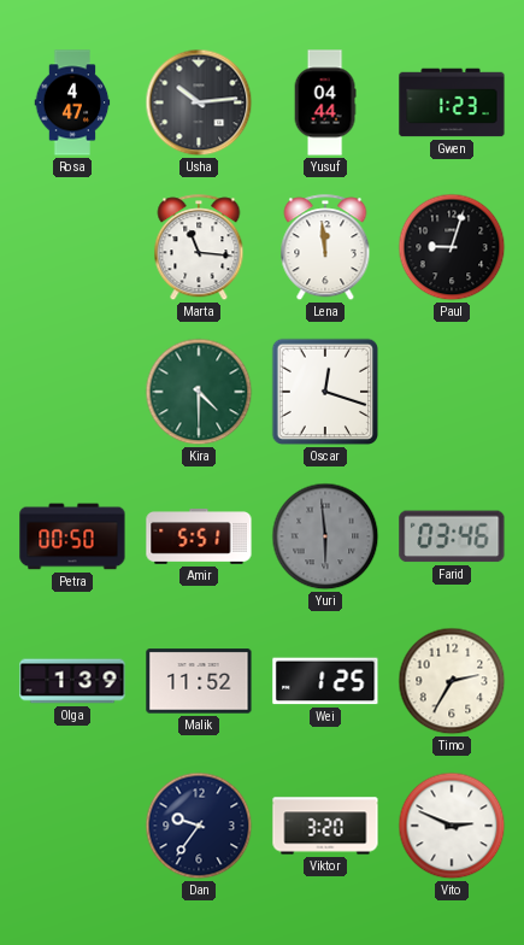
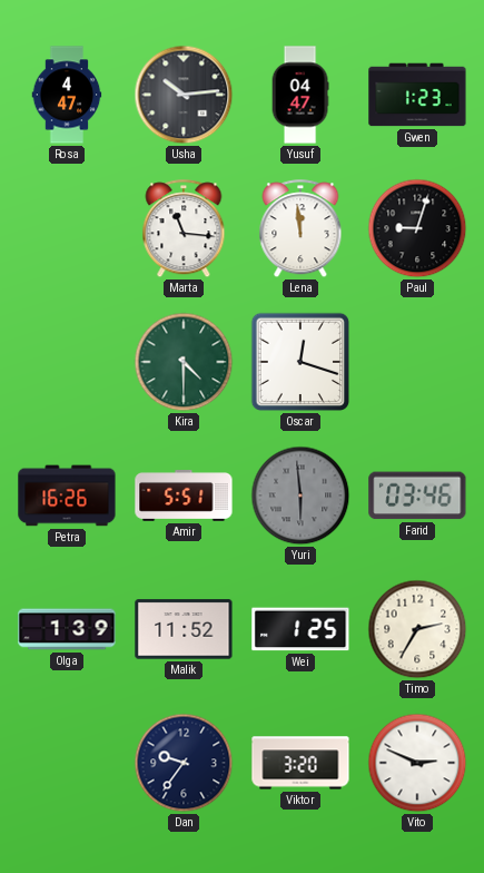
Yusuf: 04:44 -> 04:47
Petra: 00:50 -> 16:26
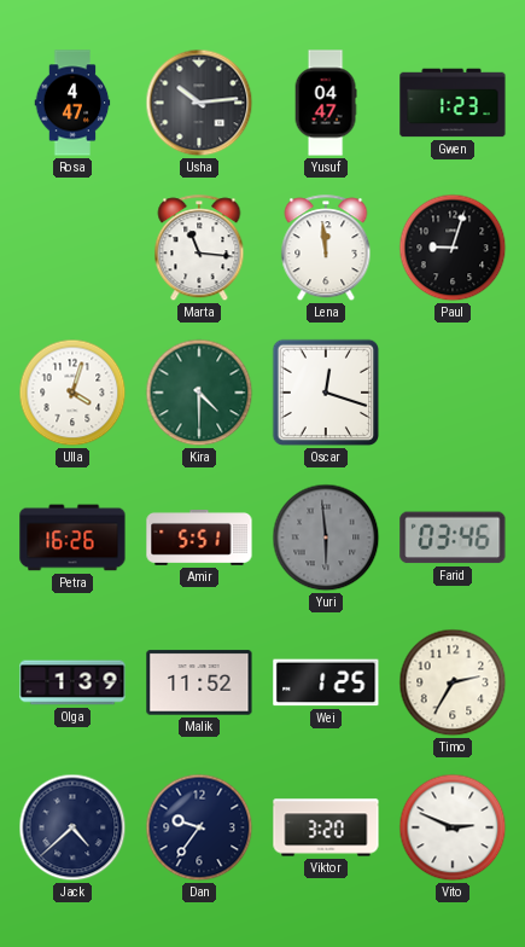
Ulla: none -> 4:03
Jack: none -> 4:38
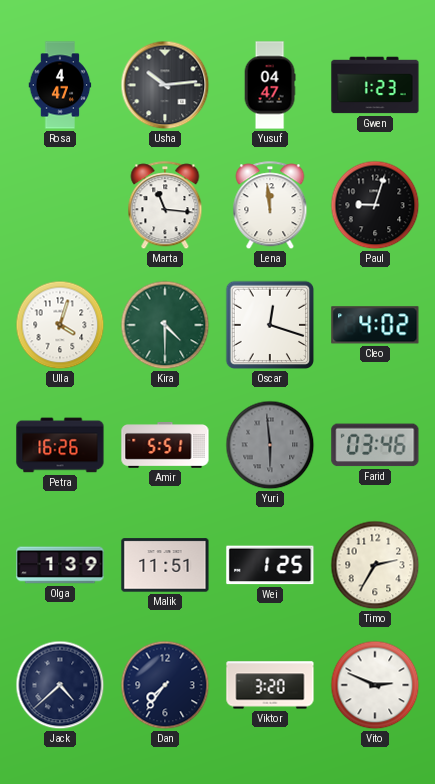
Cleo: none -> 4:02
Malik: 11:52 -> 11:51
Dan: 9:36 -> 7:36
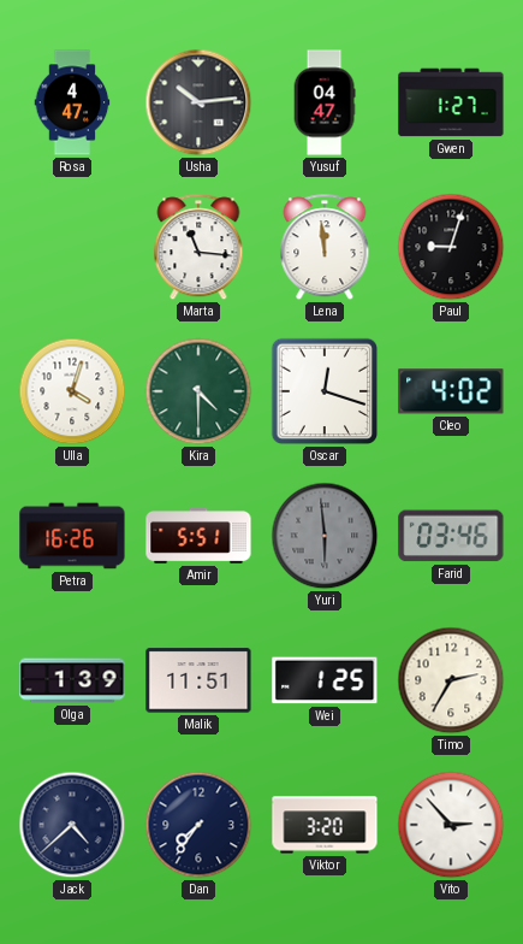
Gwen: 1:23 -> 1:27
Vito: 2:49 -> 2:53
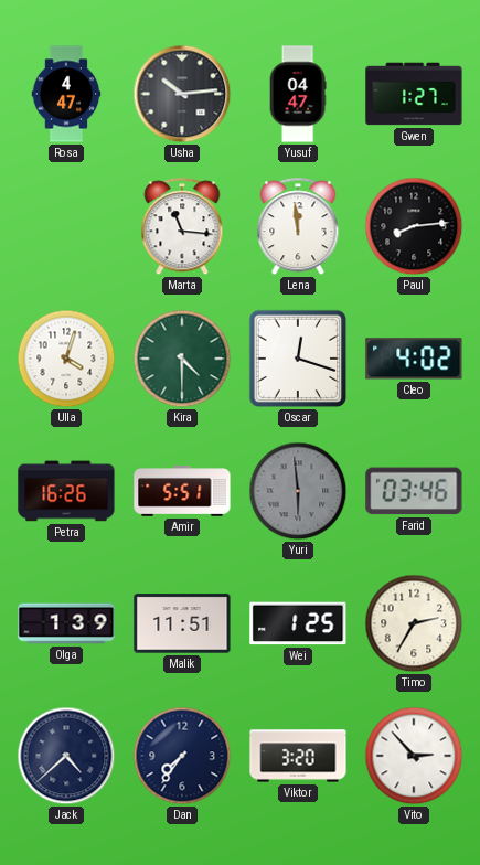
Paul: 9:03 -> 8:14
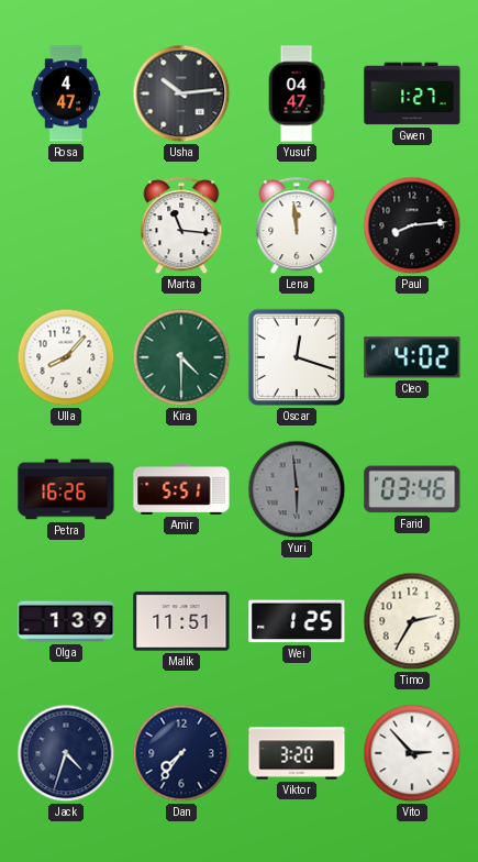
Ulla: 4:03 -> 8:07
Jack: 4:38 -> 4:33
